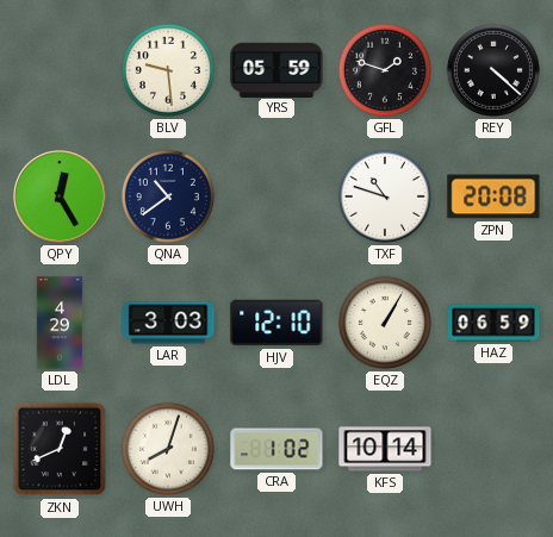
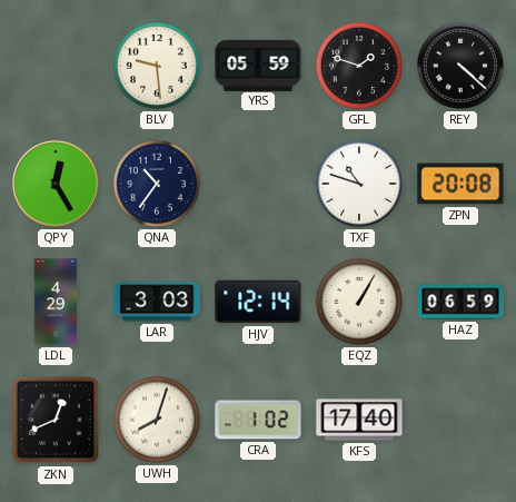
QNA: 10:39 -> 10:36
HJV: 12:10 -> 12:14
KFS: 10:14 -> 17:40
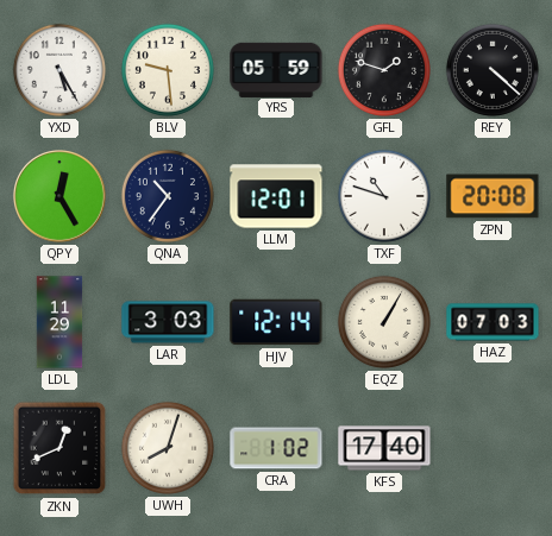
YXD: none -> 5:25
LLM: none -> 12:01
LDL: 4:29 -> 11:29
HAZ: 06:59 -> 07:03
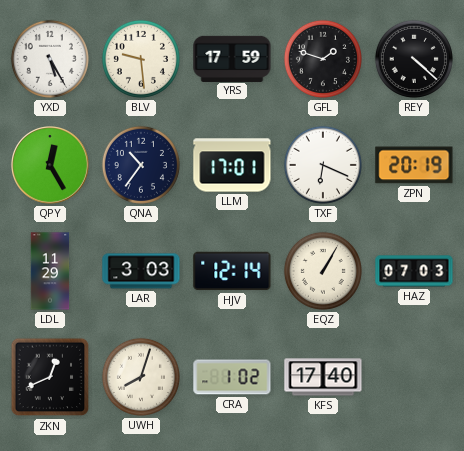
YRS: 05:59 -> 17:59
LLM: 12:01 -> 17:01
TXF: 10:48 -> 6:19
ZPN: 20:08 -> 20:19
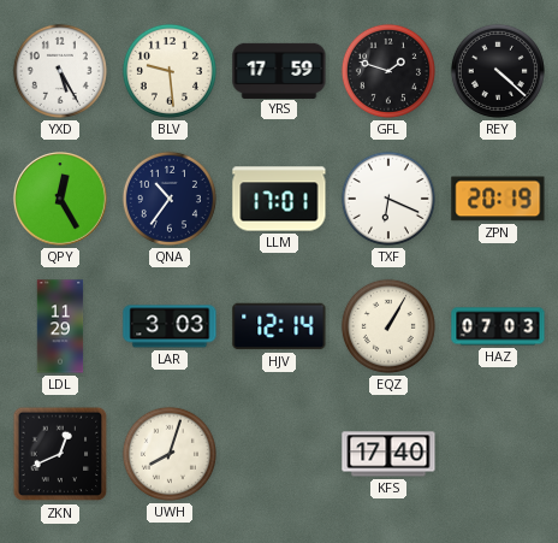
CRA: 1:02 -> none
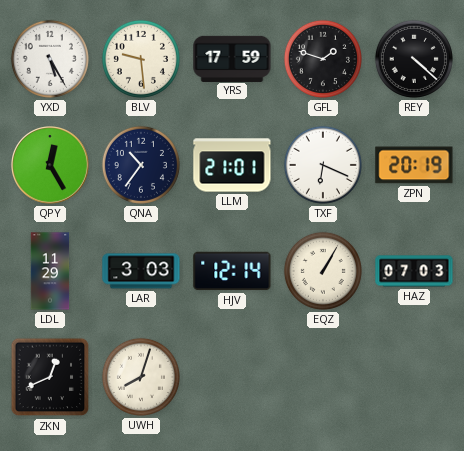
LLM: 17:01 -> 21:01
KFS: 17:40 -> none
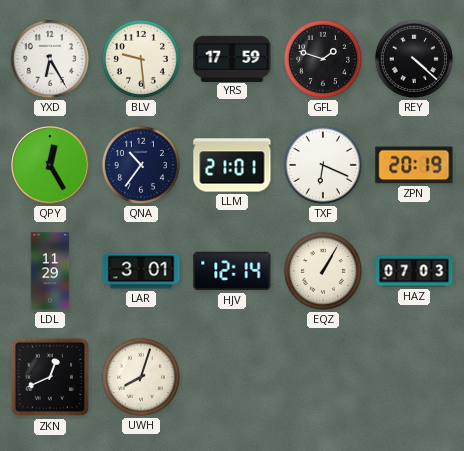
YXD: 5:25 -> 6:25
LAR: 3:03 -> 3:01
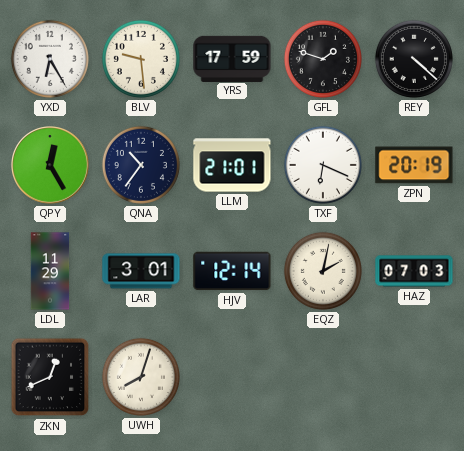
EQZ: 1:05 -> 2:02
